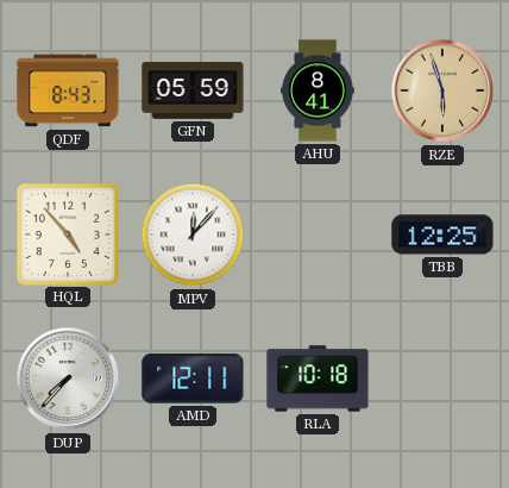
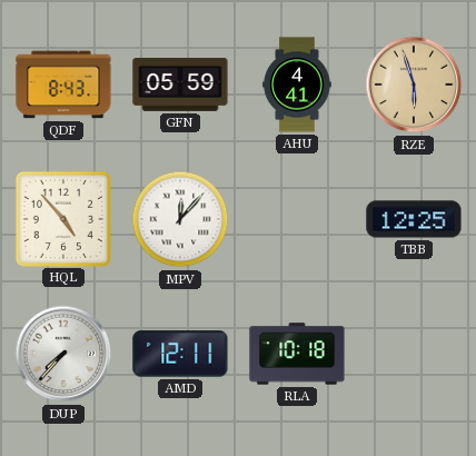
AHU: 8:41 -> 4:41
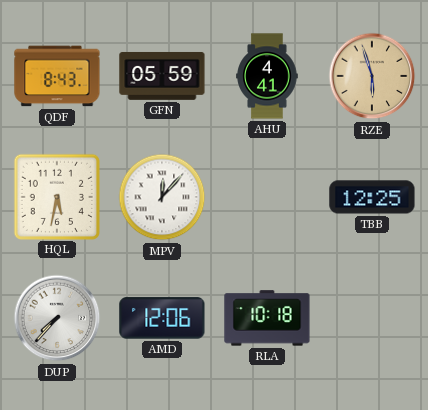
HQL: 4:53 -> 5:32
AMD: 12:11 -> 12:06
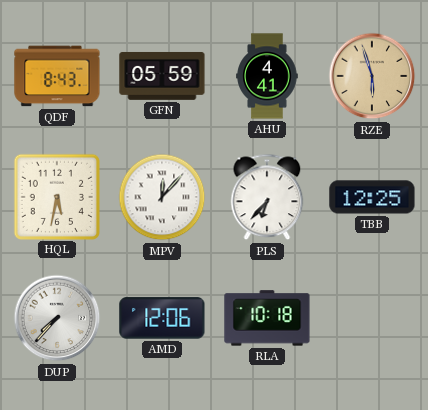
PLS: none -> 6:37
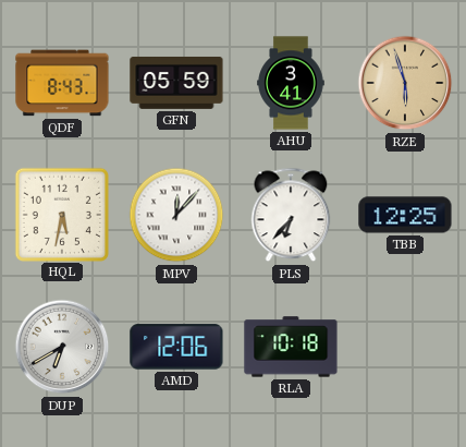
AHU: 4:41 -> 3:41
DUP: 7:37 -> 6:40
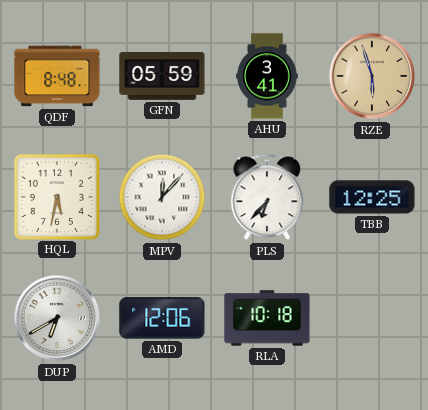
QDF: 8:43 -> 8:48
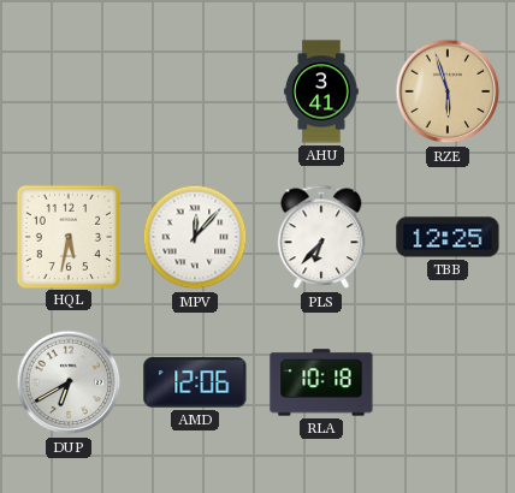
QDF: 8:48 -> none
GFN: 05:59 -> none
